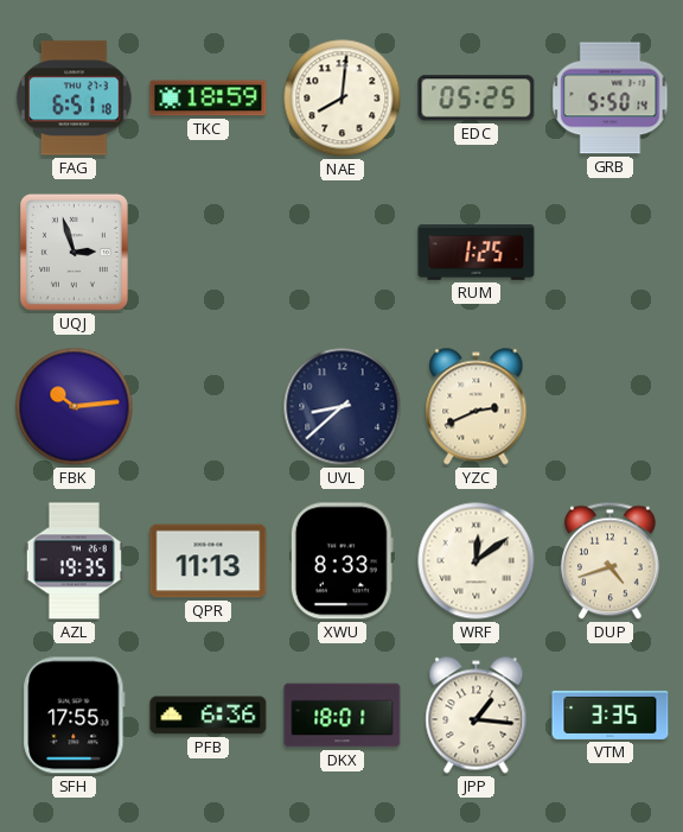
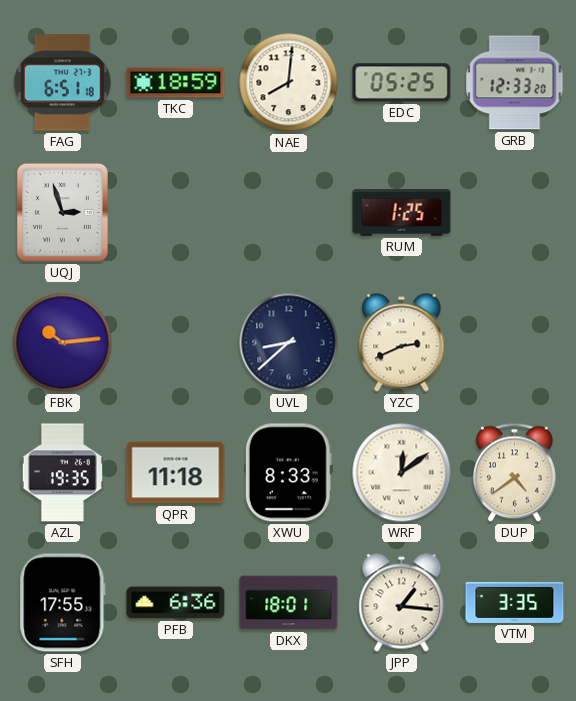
GRB: 5:50 -> 12:33
QPR: 11:13 -> 11:18
DUP: 4:42 -> 4:39
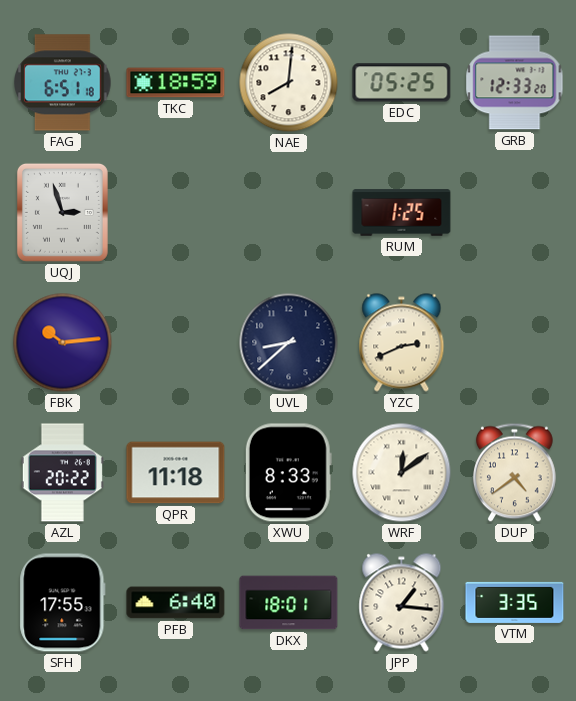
AZL: 19:35 -> 20:22
PFB: 6:36 -> 6:40
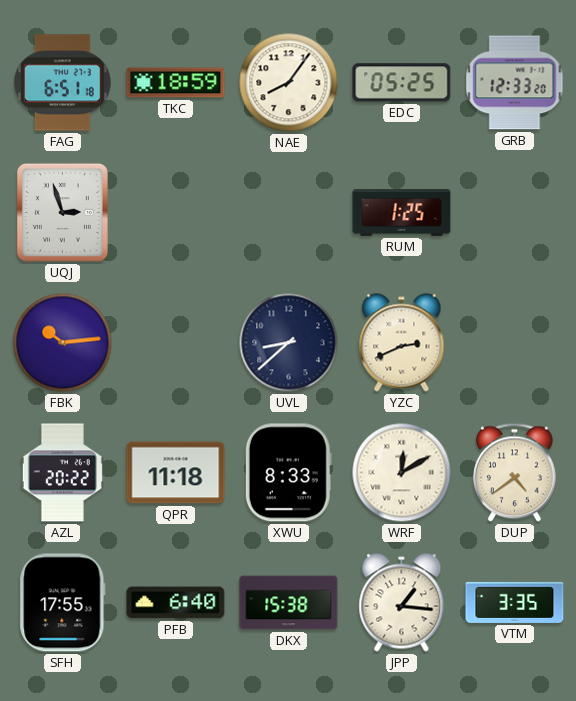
NAE: 8:01 -> 8:06
WRF: 12:09 -> 12:10
DKX: 18:01 -> 15:38
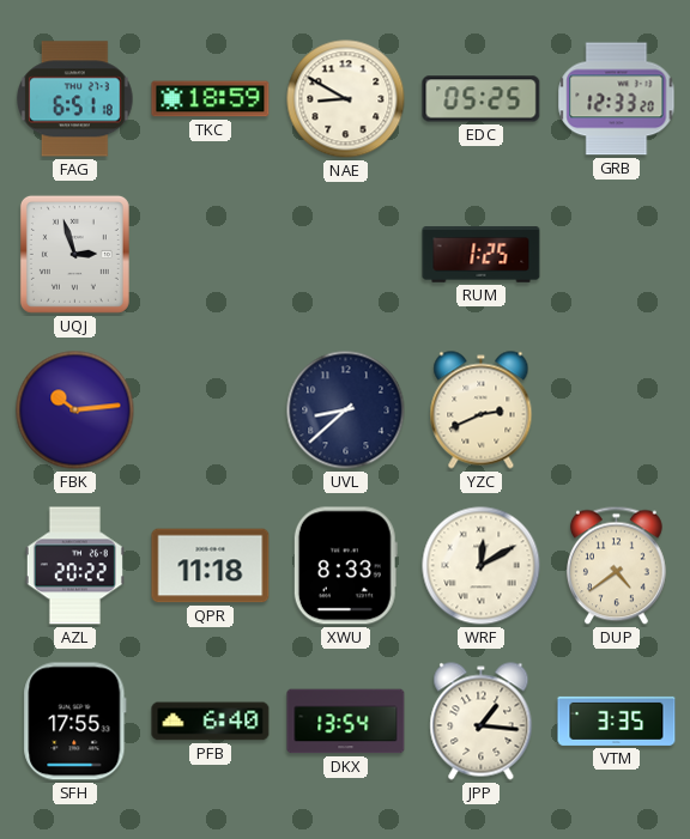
NAE: 8:06 -> 8:50
DKX: 15:38 -> 13:54
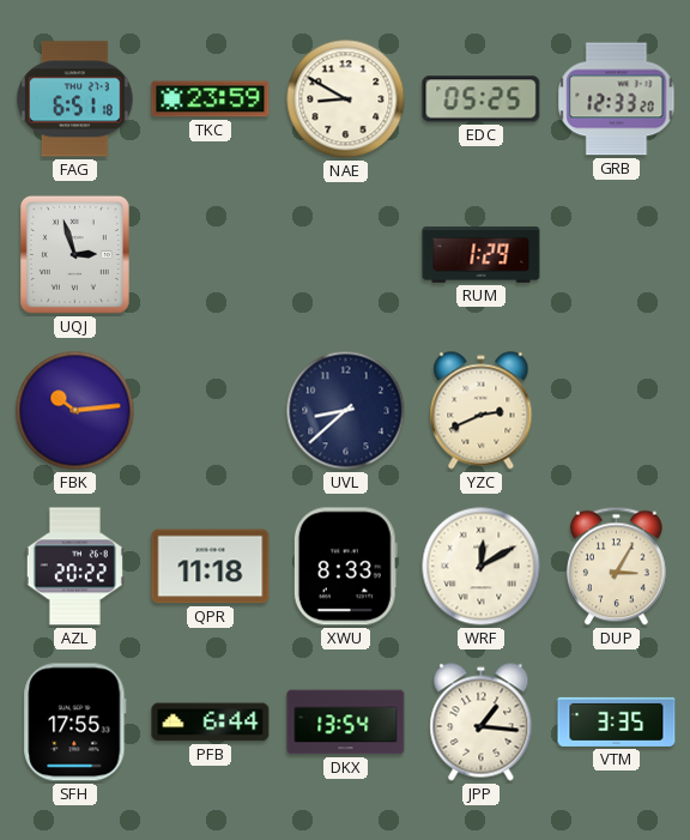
TKC: 18:59 -> 23:59
RUM: 1:25 -> 1:29
DUP: 4:39 -> 3:05
PFB: 6:40 -> 6:44
